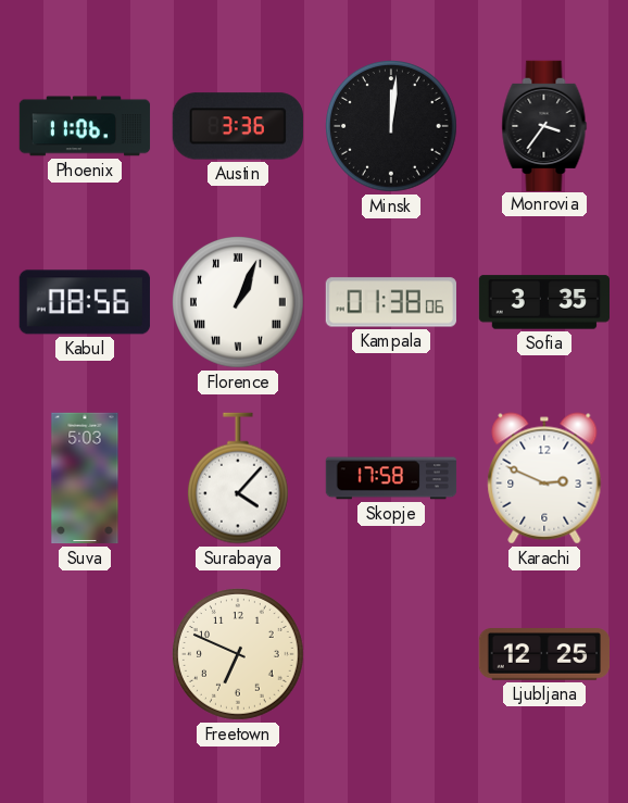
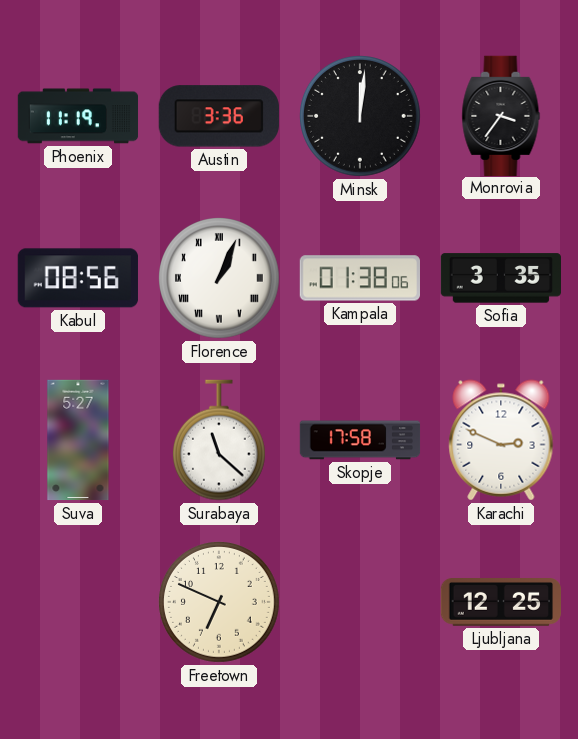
Phoenix: 11:06 -> 11:19
Suva: 5:03 -> 5:27
Surabaya: 4:07 -> 11:22
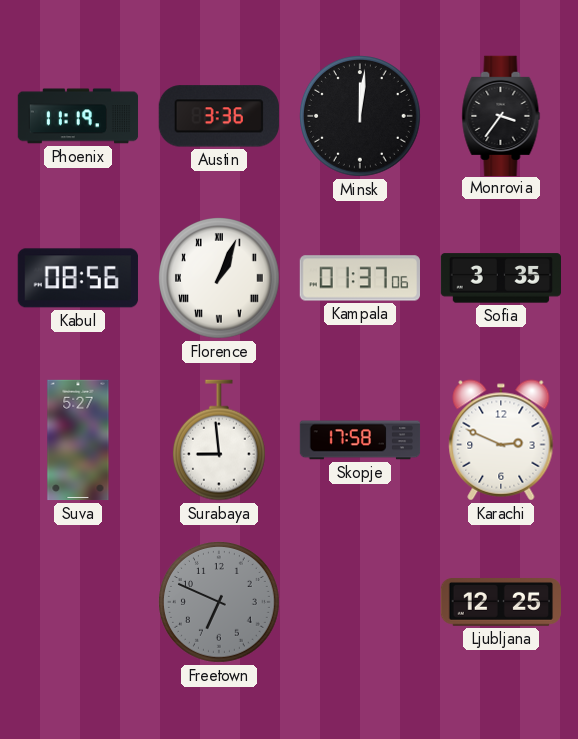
Kampala: 01:38 -> 01:37
Surabaya: 11:22 -> 8:59
Freetown dial: cream -> grey
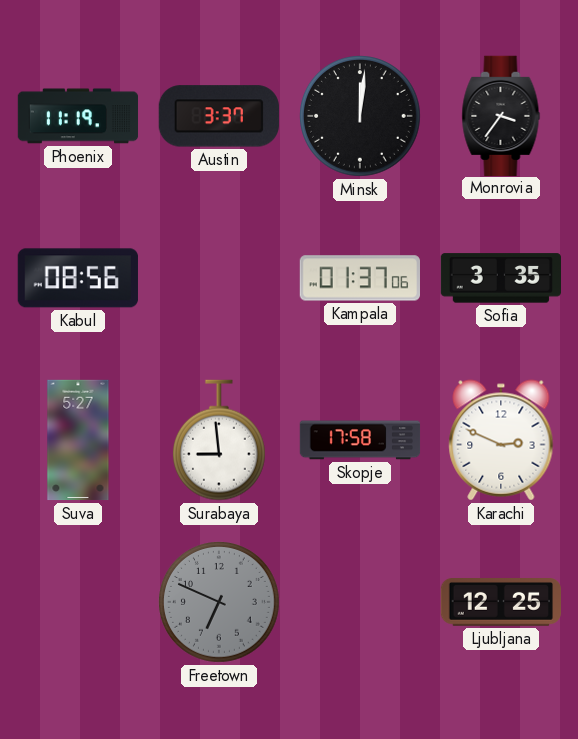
Austin: 3:36 -> 3:37
Florence: 1:04 -> none
